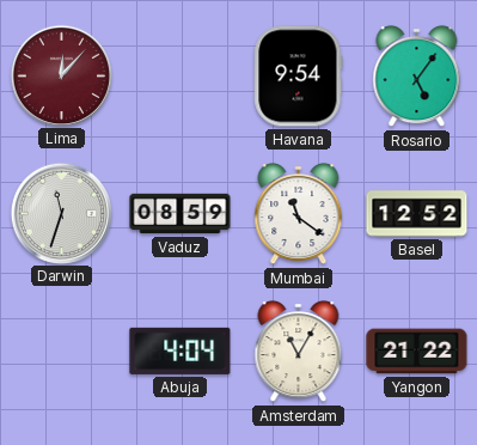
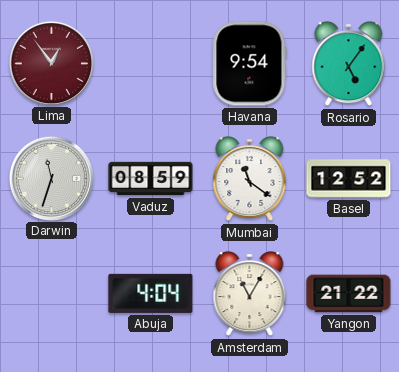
Lima: 12:07 -> 12:54
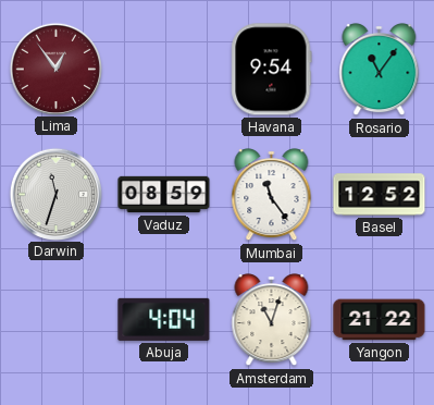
Rosario: 5:06 -> 11:06
Mumbai: 11:21 -> 11:24
Amsterdam: 11:05 -> 11:03
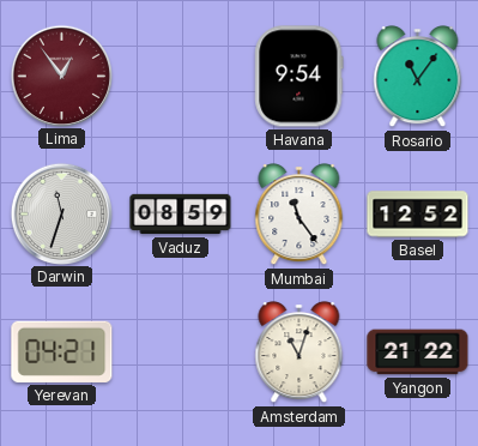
Yerevan: none -> 04:21
Abuja: 4:04 -> none
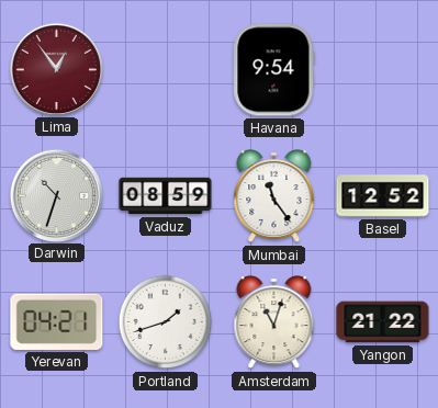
Rosario: 11:06 -> none
Darwin: 11:33 -> 10:33
Portland: none -> 1:42
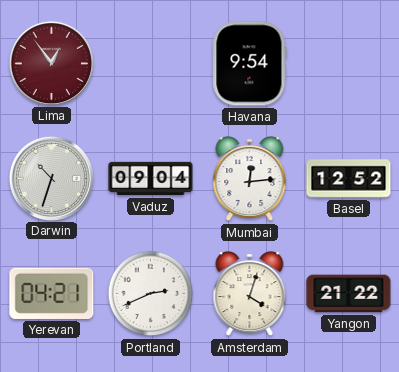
Vaduz: 08:59 -> 09:04
Mumbai: 11:24 -> 12:14
Portland: 1:42 -> 2:41
Amsterdam: 11:03 -> 4:03
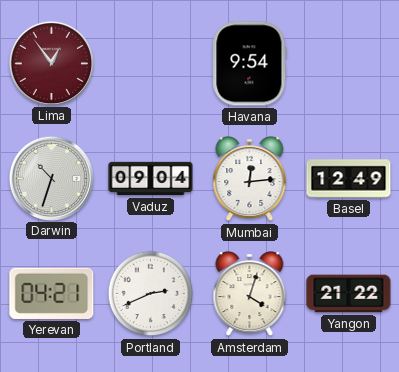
Basel: 12:52 -> 12:49
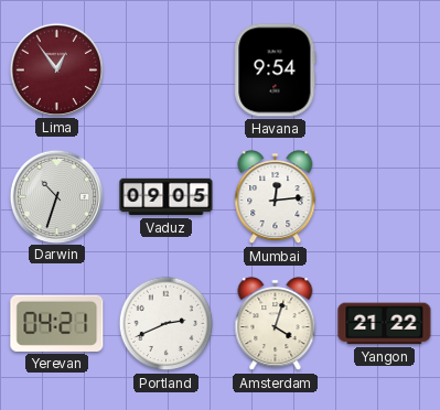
Vaduz: 09:04 -> 09:05
Basel: 12:49 -> none
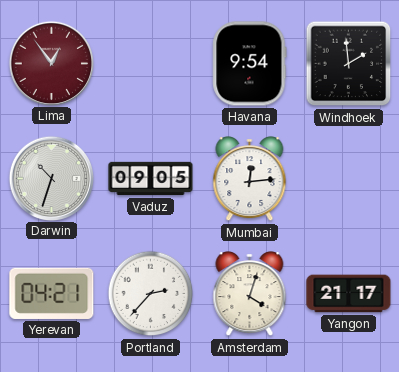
Windhoek: none -> 1:59
Portland: 2:41 -> 2:37
Yangon: 21:22 -> 21:17
